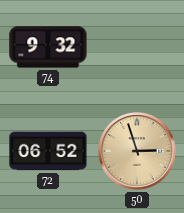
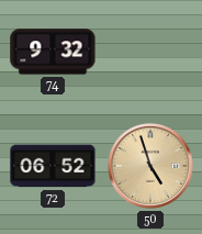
50: 2:57 -> 4:57
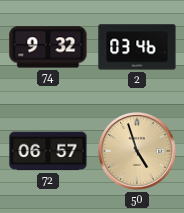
2: none -> 03:46
72: 06:52 -> 06:57
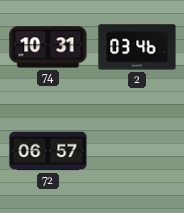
74: 9:32 -> 10:31
50: 4:57 -> none
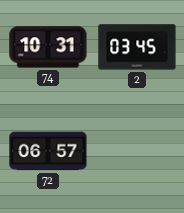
2: 03:46 -> 03:45
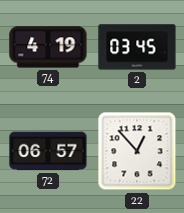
74: 10:31 -> 4:19
22: none -> 12:53
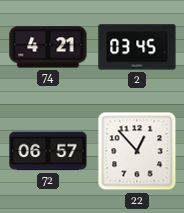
74: 4:19 -> 4:21
